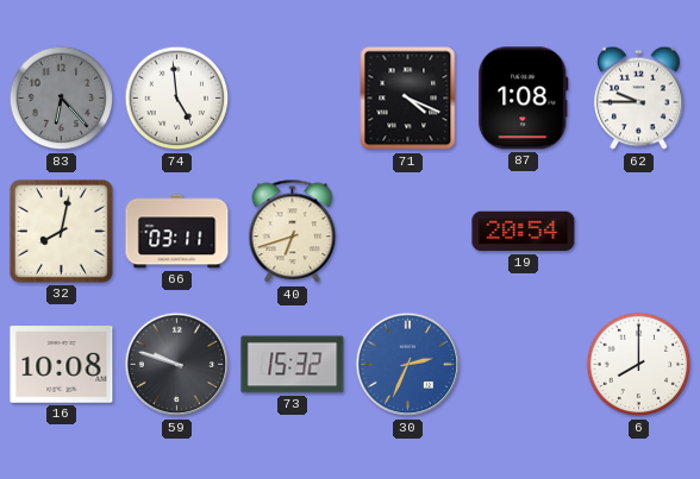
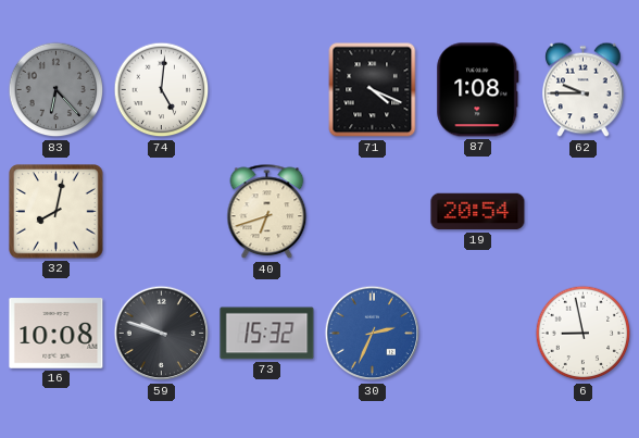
74: 4:59 -> 5:01
66: 03:11 -> none
6: 8:00 -> 8:58
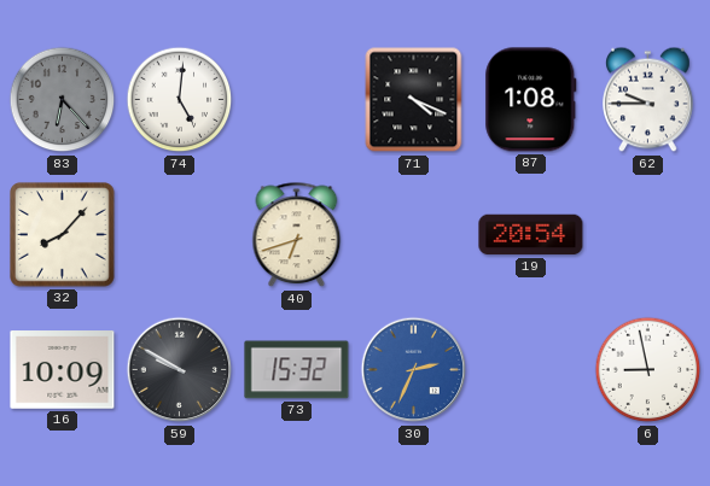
32: 8:02 -> 8:07
16: 10:08 -> 10:09
59: 9:48 -> 9:50
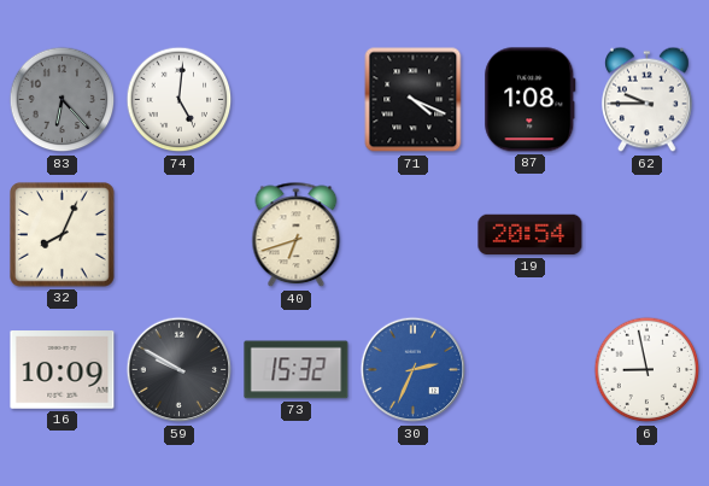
32: 8:07 -> 8:04
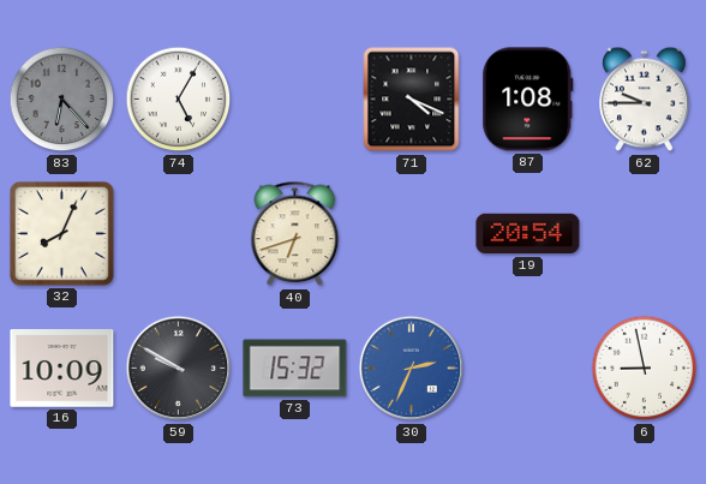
74: 5:01 -> 5:05
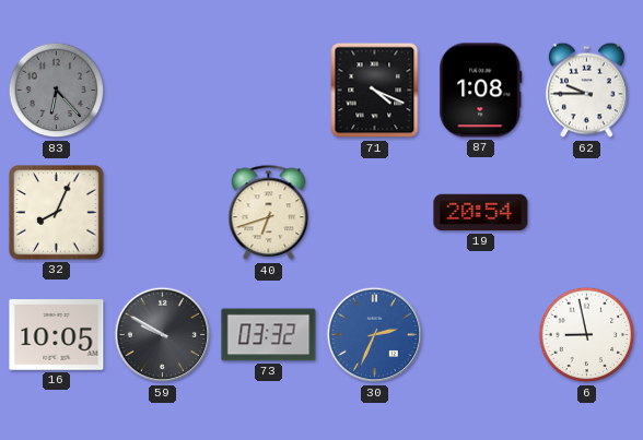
74: 5:05 -> none
16: 10:09 -> 10:05
73: 15:32 -> 03:32
